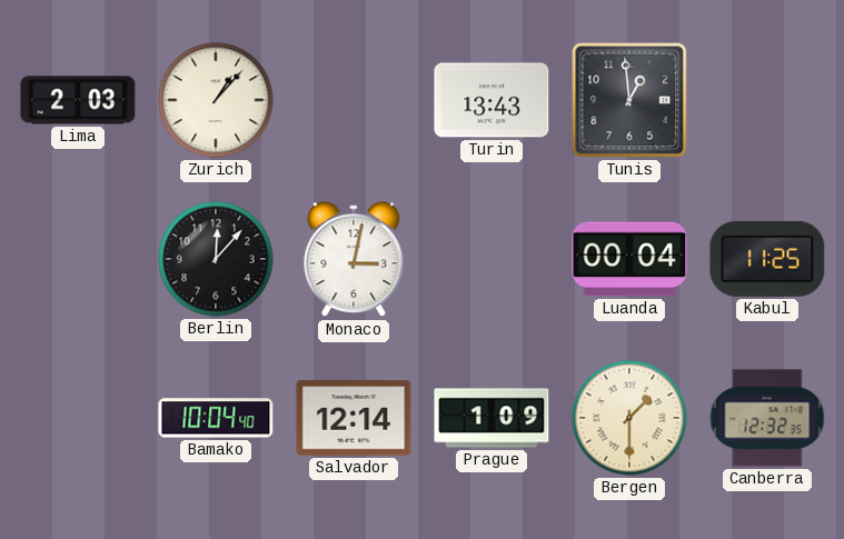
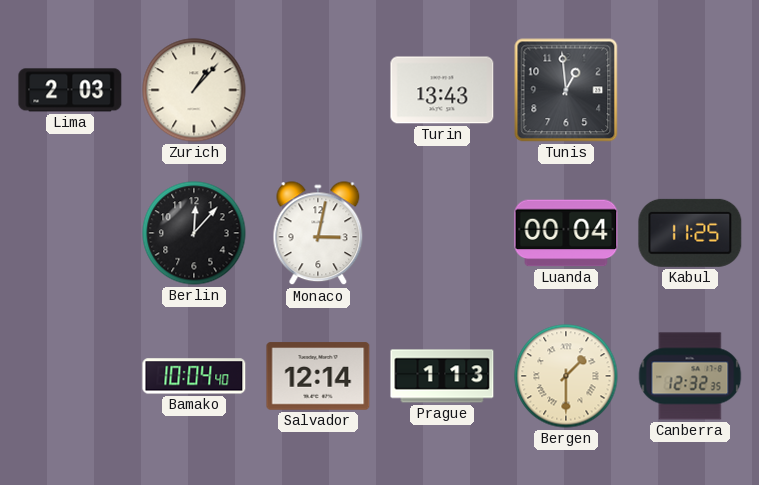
Prague: 1:09 -> 1:13
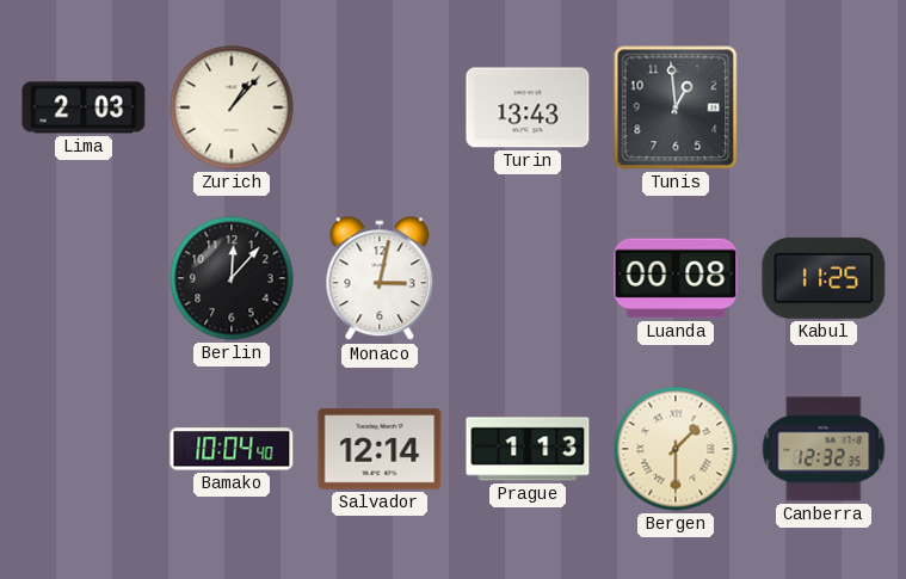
Luanda: 00:04 -> 00:08
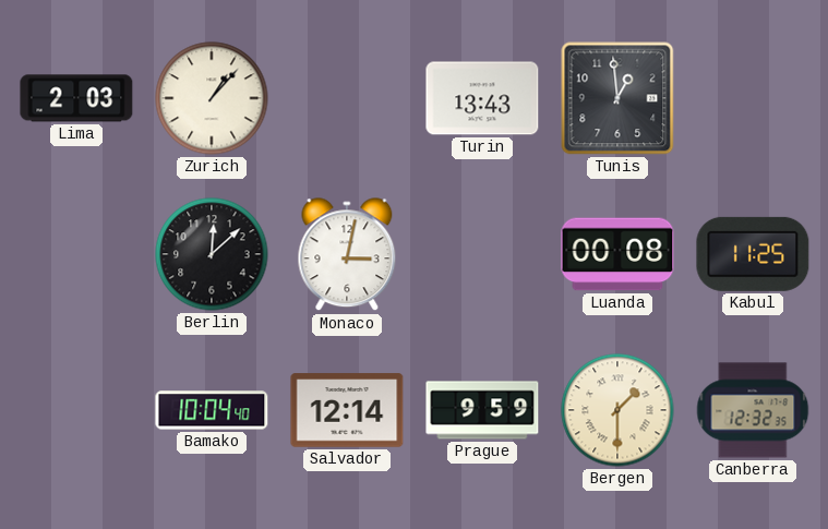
Berlin: 12:07 -> 12:08
Prague: 1:13 -> 9:59
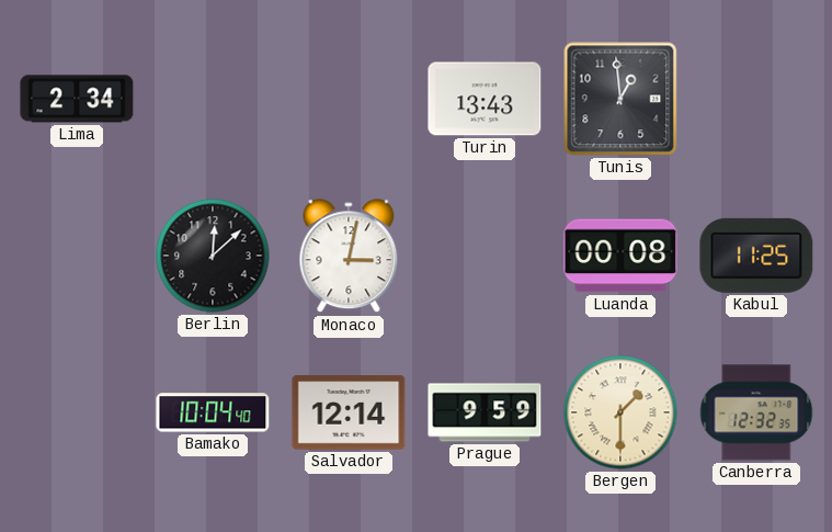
Lima: 2:03 -> 2:34
Zurich: 1:07 -> none
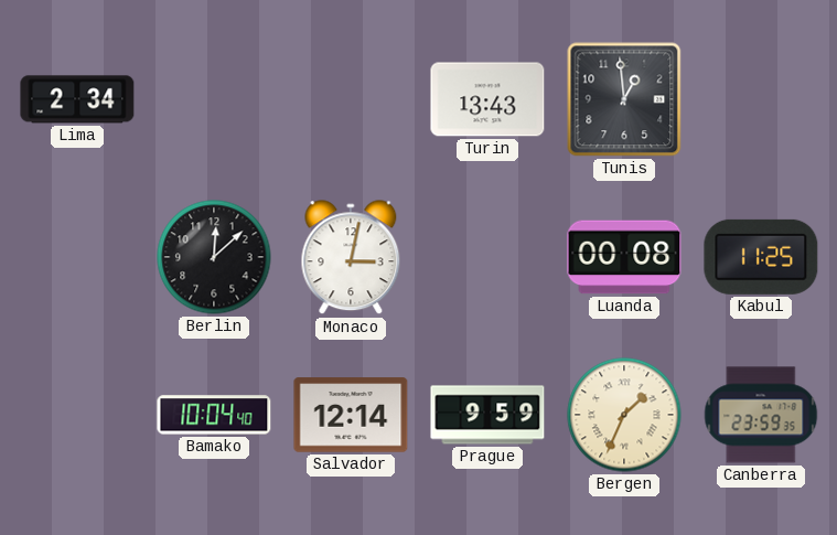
Bergen: 1:30 -> 1:34
Canberra: 12:32 -> 23:59
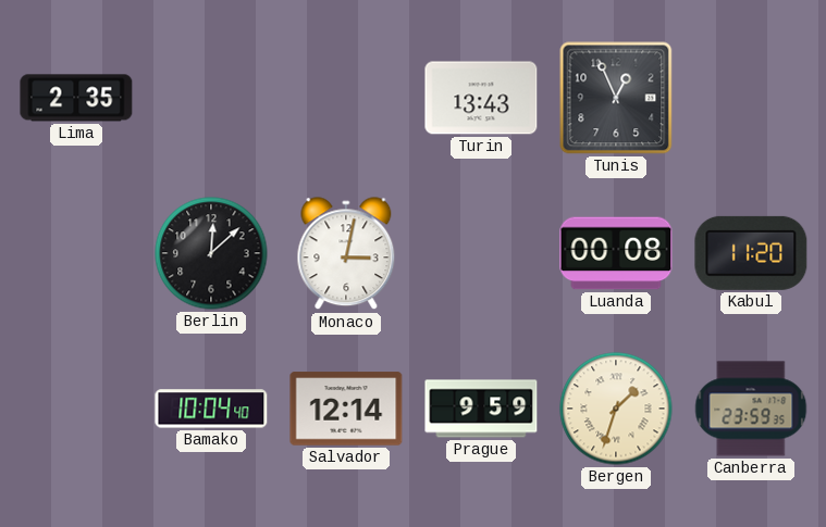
Lima: 2:34 -> 2:35
Tunis: 12:59 -> 12:56
Kabul: 11:25 -> 11:20
Bergen: 1:34 -> 1:33
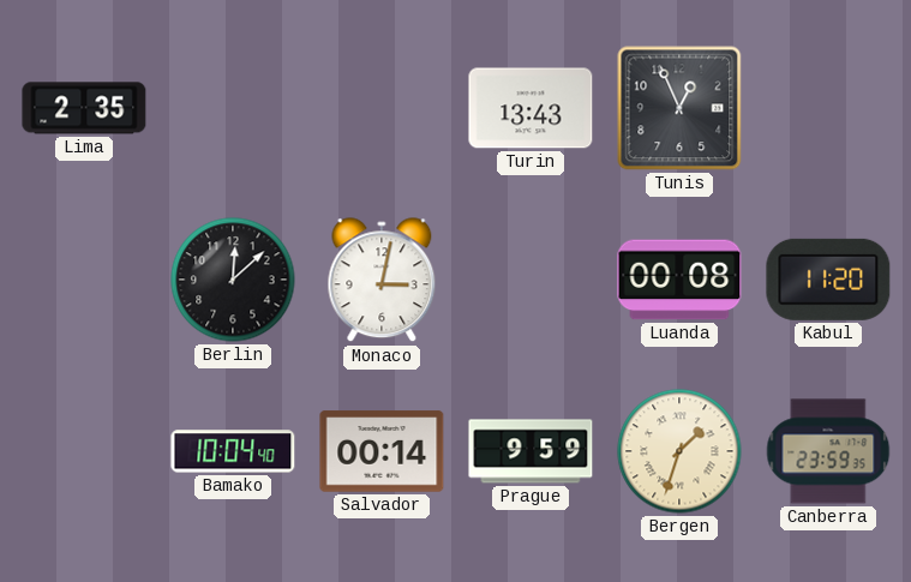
Salvador: 12:14 -> 00:14
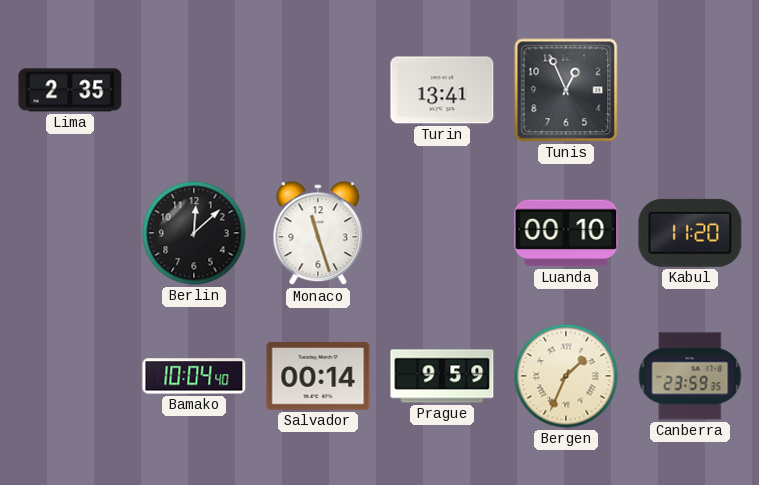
Turin: 13:43 -> 13:41
Monaco: 3:02 -> 11:27
Luanda: 00:08 -> 00:10
Bergen: 1:33 -> 1:34
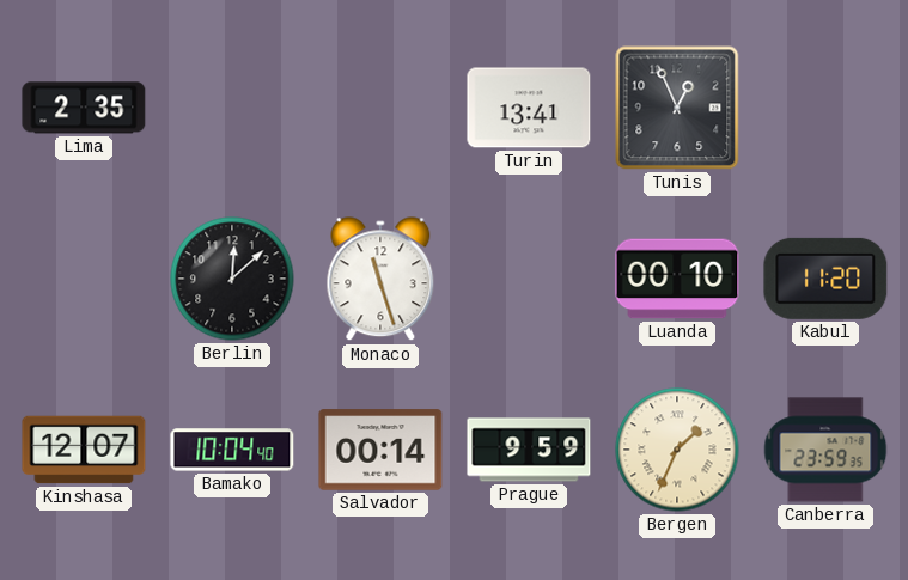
Kinshasa: none -> 12:07
